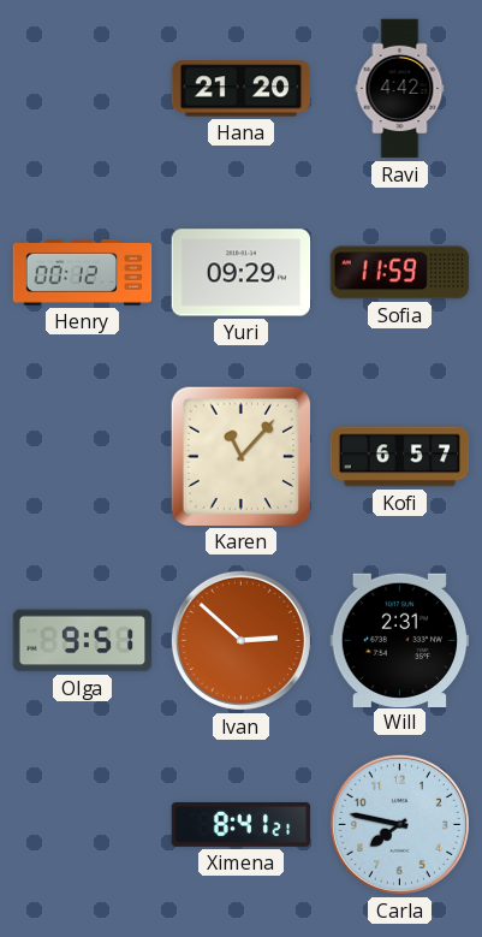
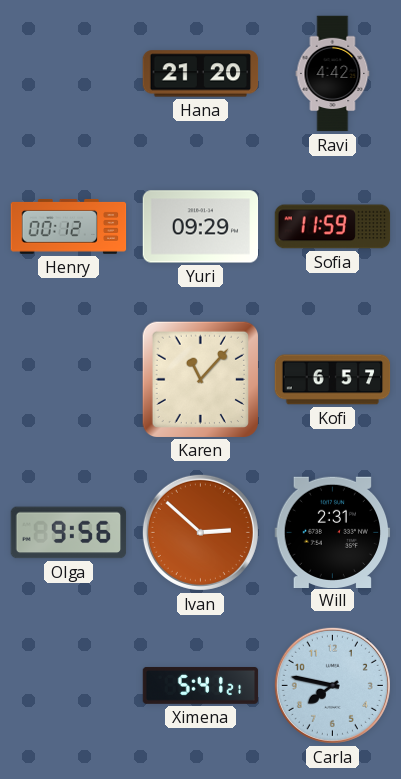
Olga: 9:51 -> 9:56
Ximena: 8:41 -> 5:41
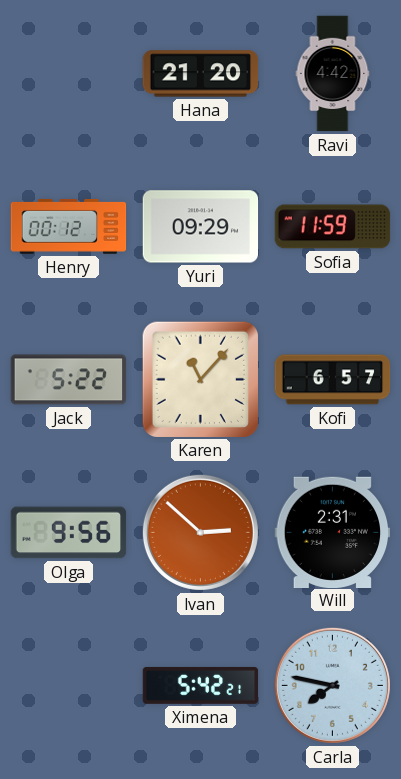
Jack: none -> 5:22
Ximena: 5:41 -> 5:42
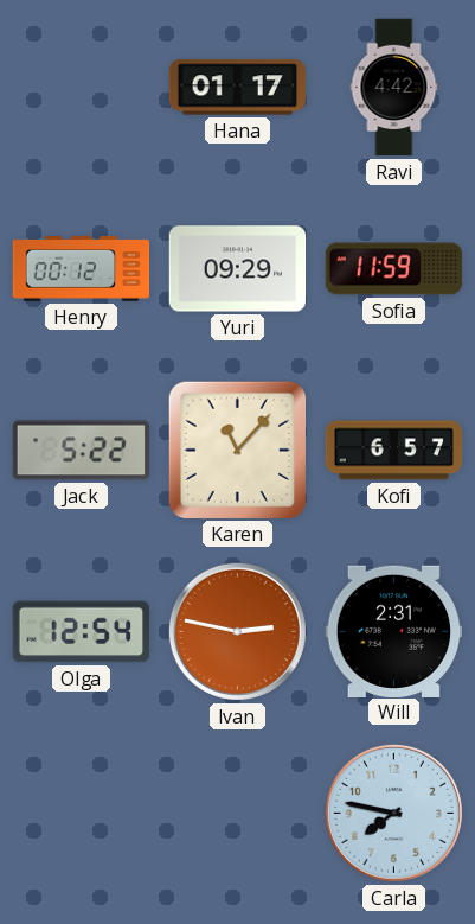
Hana: 21:20 -> 01:17
Olga: 9:56 -> 12:54
Ivan: 2:52 -> 2:47
Ximena: 5:42 -> none
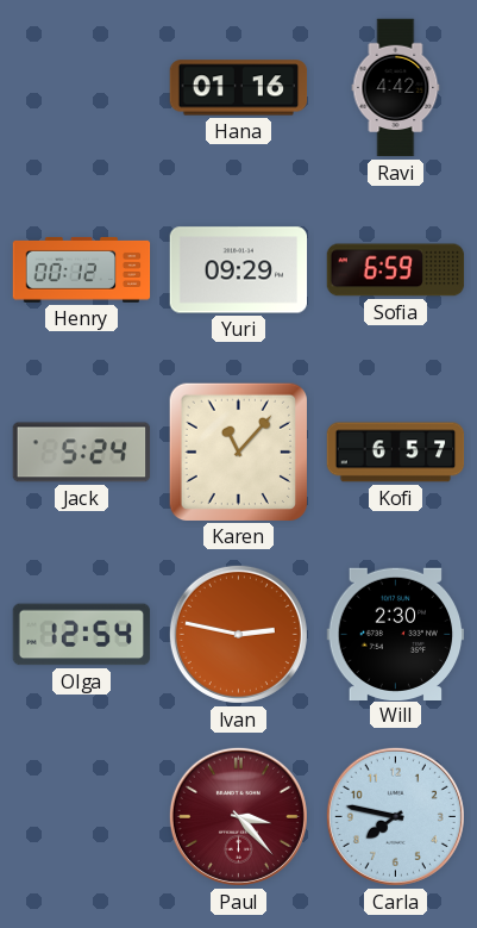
Hana: 01:17 -> 01:16
Sofia: 11:59 -> 6:59
Jack: 5:22 -> 5:24
Will: 2:31 -> 2:30
Paul: none -> 3:23
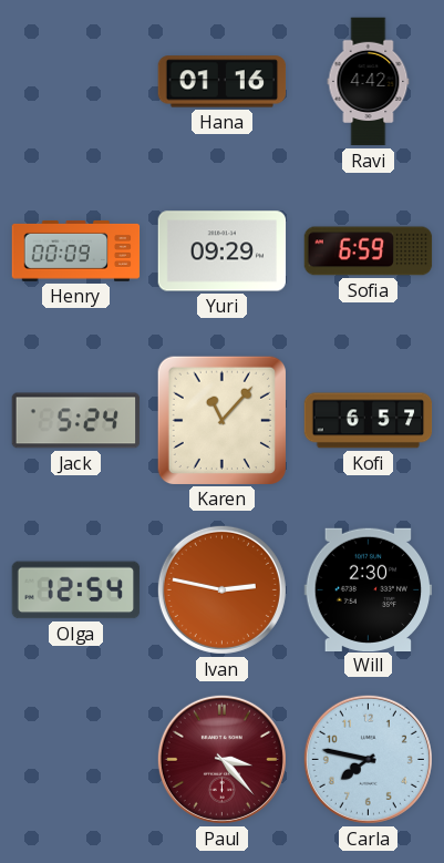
Henry: 00:12 -> 00:09
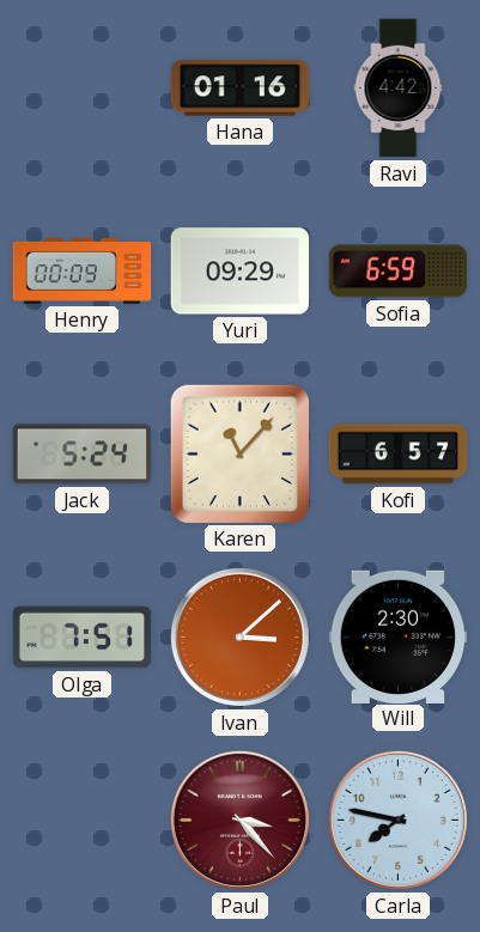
Olga: 12:54 -> 7:51
Ivan: 2:47 -> 3:08
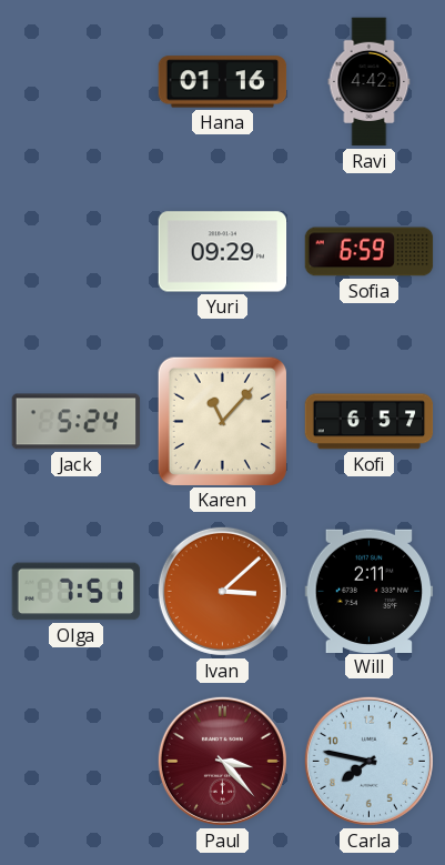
Henry: 00:09 -> none
Will: 2:30 -> 2:11
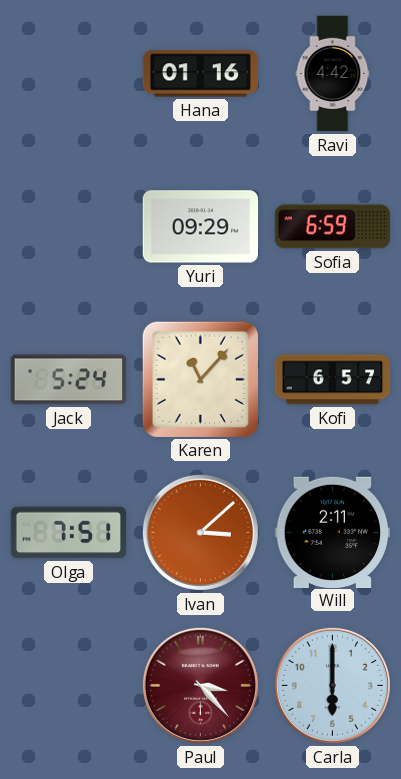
Carla: 7:47 -> 6:00
